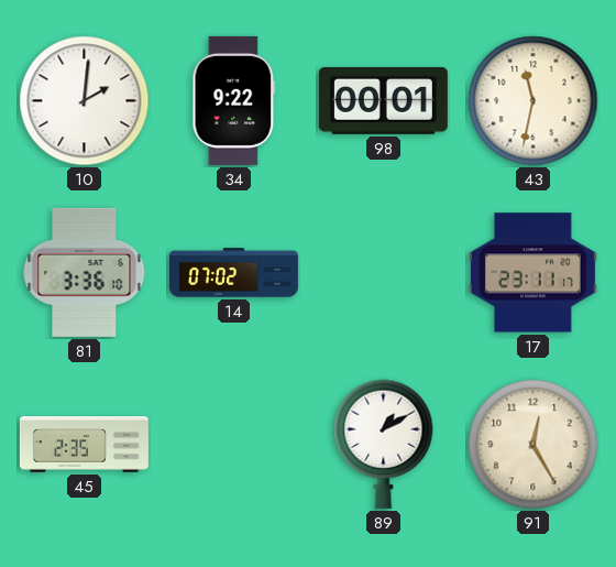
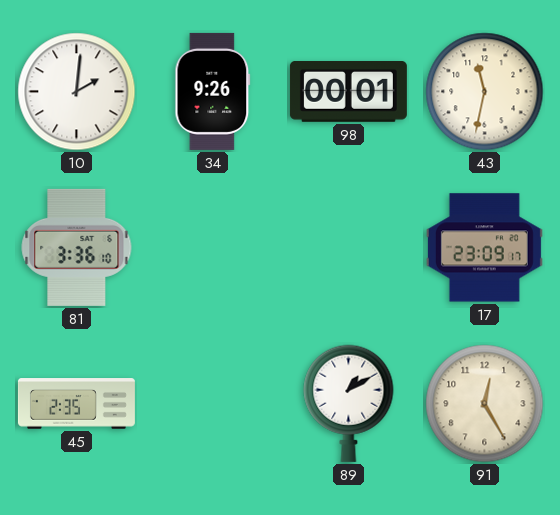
34: 9:22 -> 9:26
14: 07:02 -> none
17: 23:11 -> 23:09
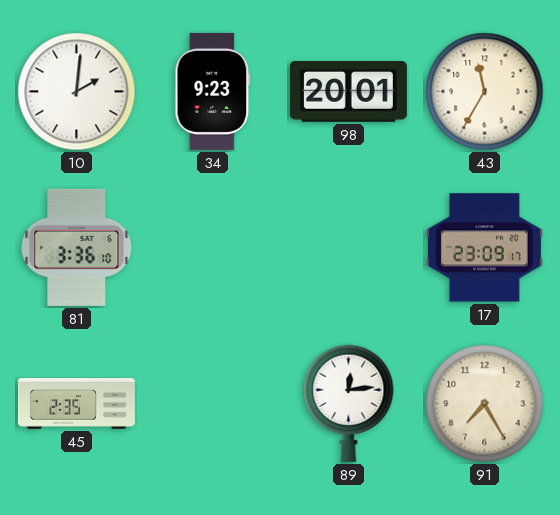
34: 9:26 -> 9:23
98: 00:01 -> 20:01
43: 11:32 -> 11:35
89: 1:10 -> 12:14
91: 12:25 -> 7:25
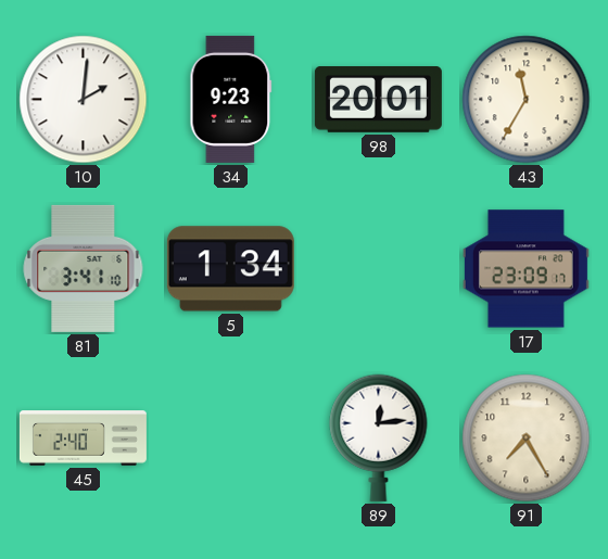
81: 3:36 -> 3:41
5: none -> 1:34
45: 2:35 -> 2:40
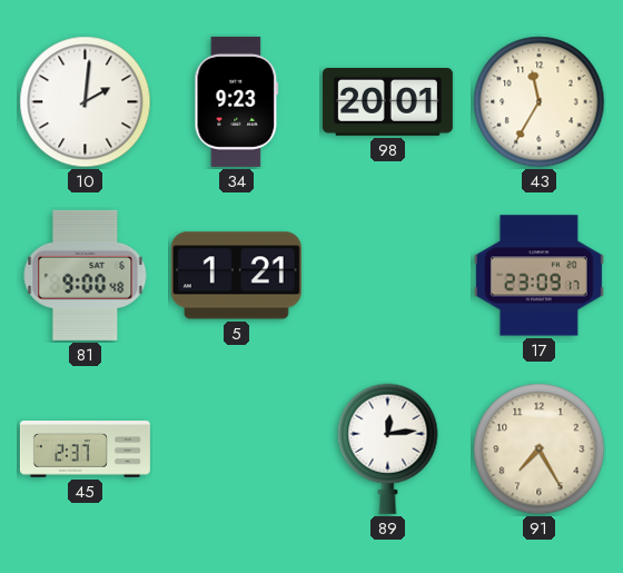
81: 3:41 -> 9:00
5: 1:34 -> 1:21
45: 2:40 -> 2:37
